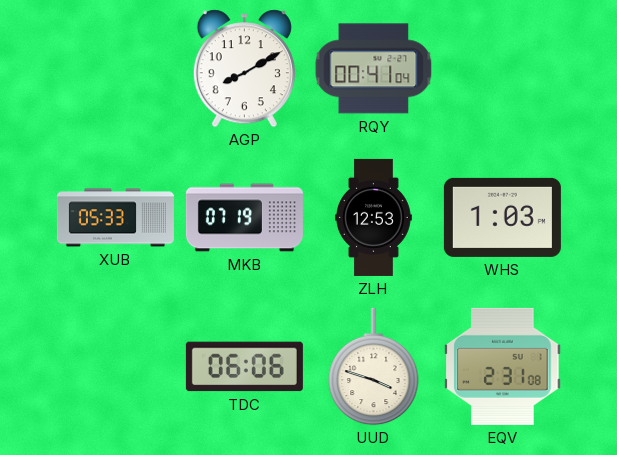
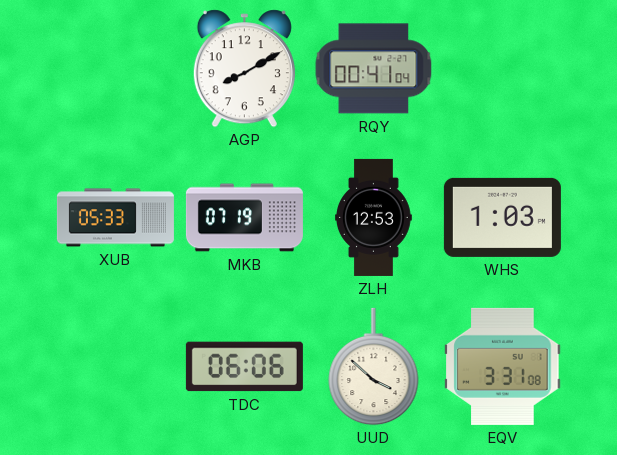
UUD: 3:48 -> 3:52
EQV: 2:31 -> 3:31
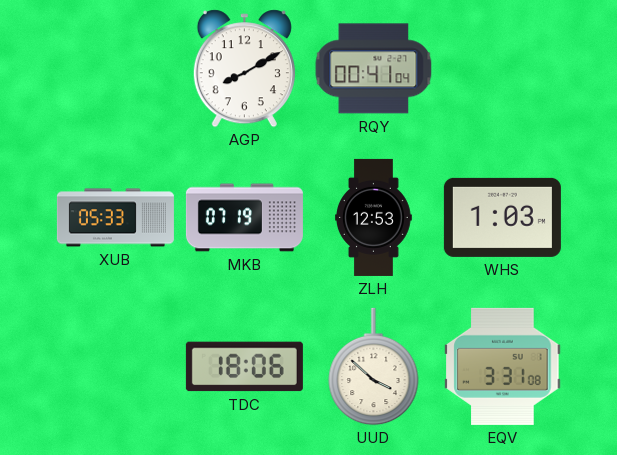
TDC: 06:06 -> 18:06
